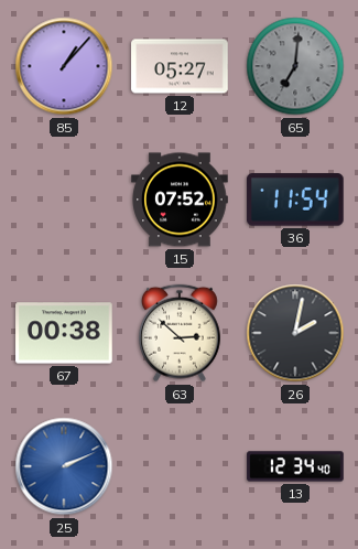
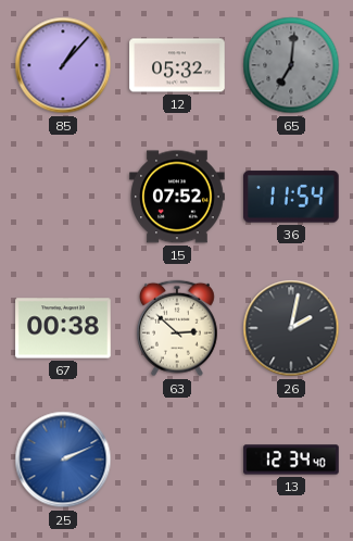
12: 05:27 -> 05:32
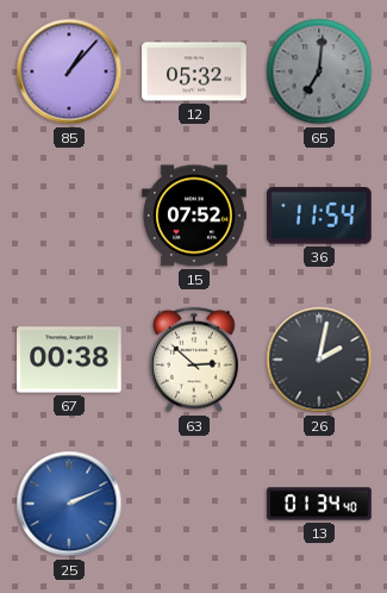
13: 12:34 -> 01:34
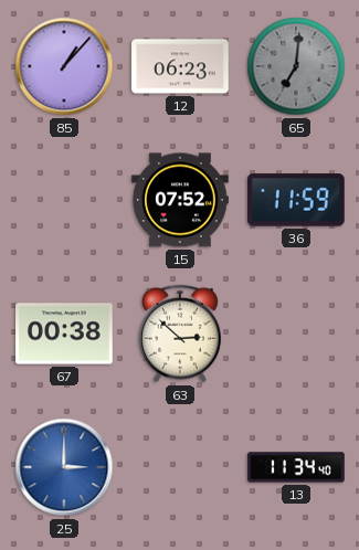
12: 05:32 -> 06:23
36: 11:54 -> 11:59
26: 2:02 -> none
25: 2:11 -> 3:00
13: 01:34 -> 11:34
